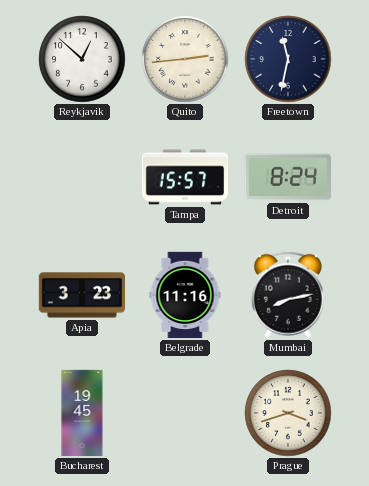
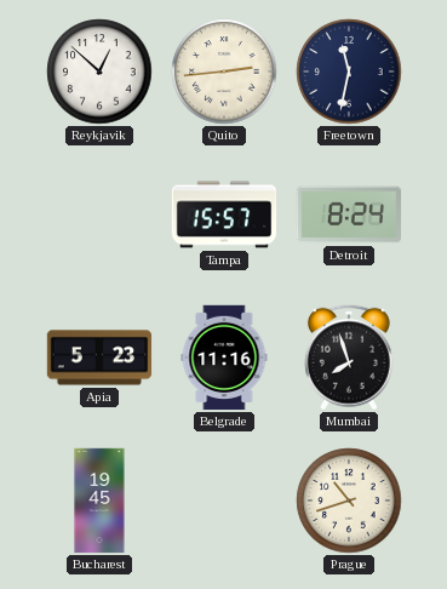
Apia: 3:23 -> 5:23
Mumbai: 8:13 -> 7:57
Prague: 3:42 -> 10:42
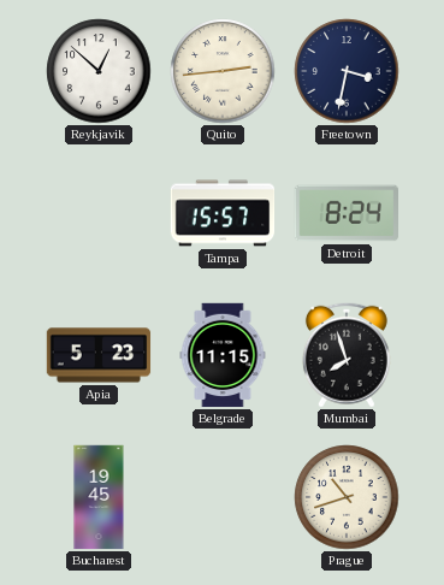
Freetown: 11:32 -> 3:32
Belgrade: 11:16 -> 11:15
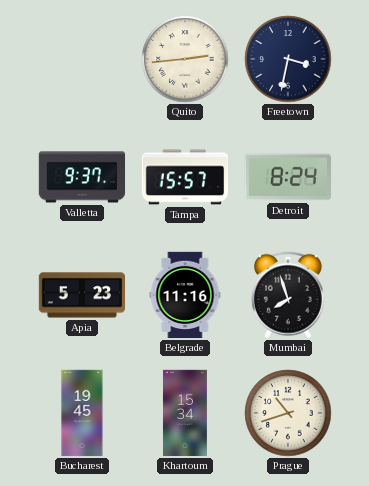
Reykjavik: 12:52 -> none
Valletta: none -> 9:37
Belgrade: 11:15 -> 11:16
Khartoum: none -> 15:34
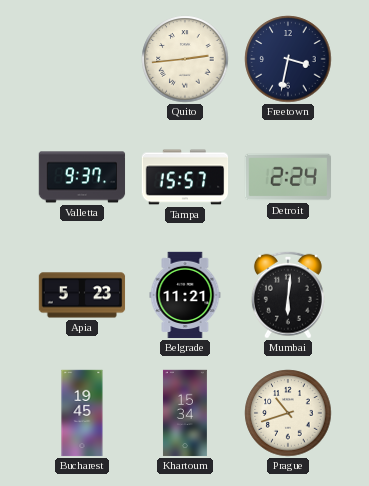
Detroit: 8:24 -> 2:24
Belgrade: 11:16 -> 11:21
Mumbai: 7:57 -> 6:01
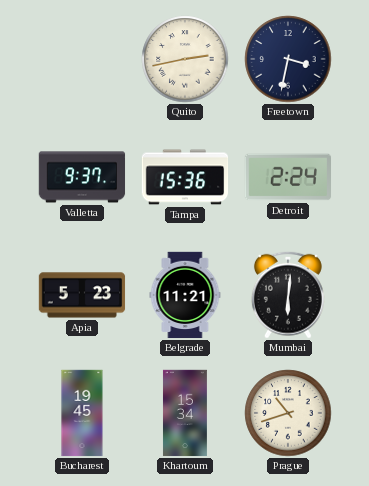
Quito: 2:44 -> 2:43
Tampa: 15:57 -> 15:36
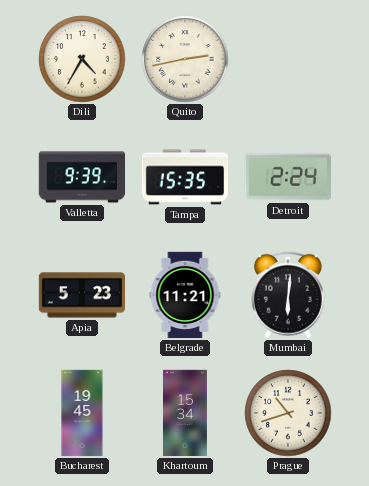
Dili: none -> 4:35
Freetown: 3:32 -> none
Valletta: 9:37 -> 9:39
Tampa: 15:36 -> 15:35
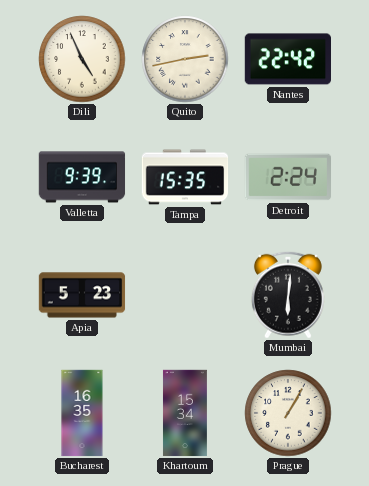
Dili: 4:35 -> 4:56
Nantes: none -> 22:42
Belgrade: 11:21 -> none
Bucharest: 19:45 -> 16:35
Prague: 10:42 -> 1:05
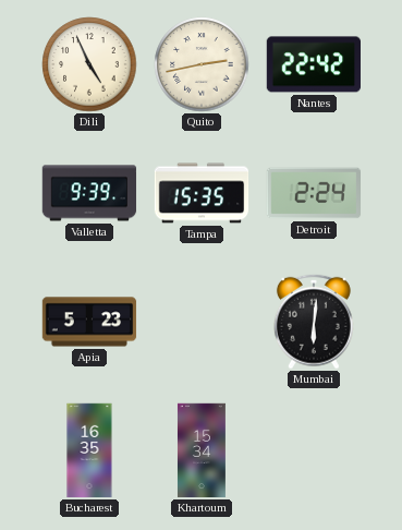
Prague: 1:05 -> none
